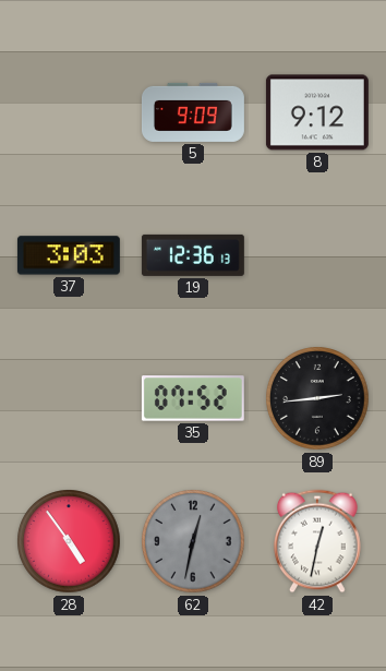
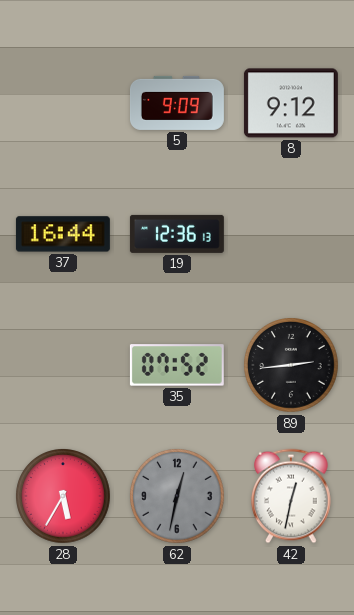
37: 3:03 -> 16:44
28: 4:54 -> 5:35
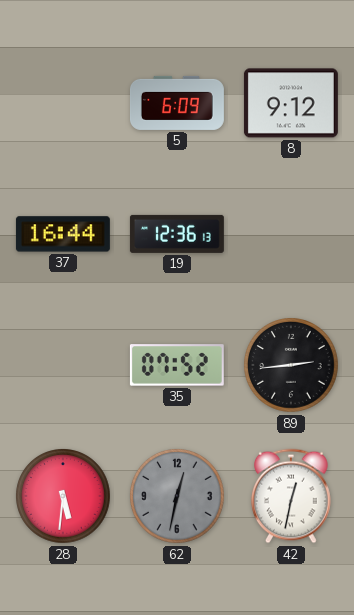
5: 9:09 -> 6:09
28: 5:35 -> 5:31
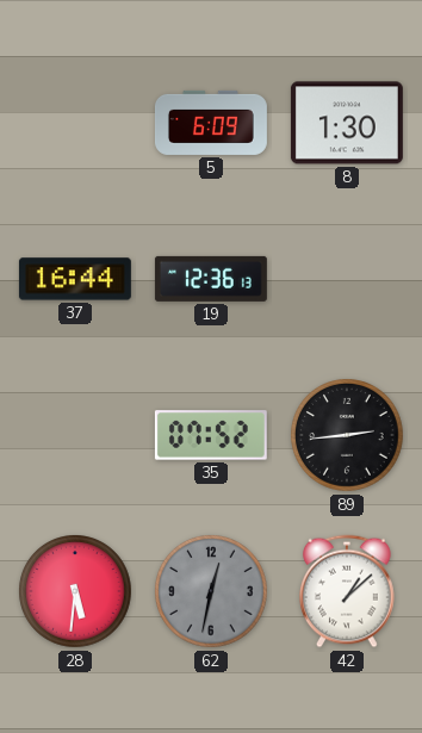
8: 9:12 -> 1:30
42: 12:32 -> 1:08
